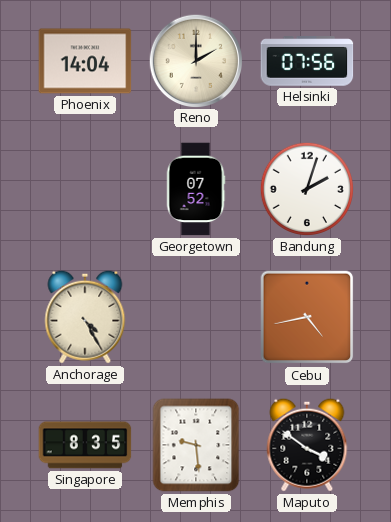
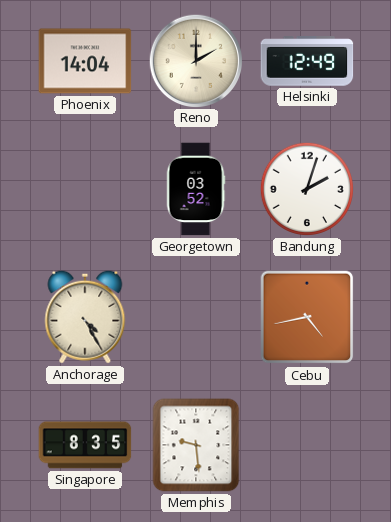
Helsinki: 07:56 -> 12:49
Georgetown: 07:52 -> 03:52
Maputo: 3:51 -> none
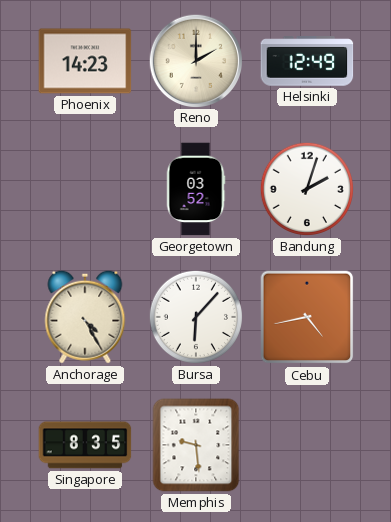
Phoenix: 14:04 -> 14:23
Bursa: none -> 6:07
